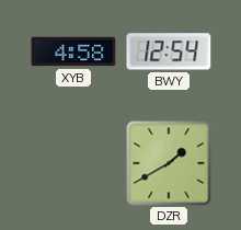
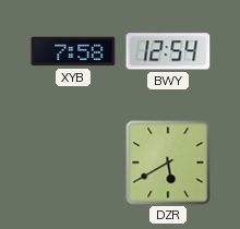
XYB: 4:58 -> 7:58
DZR: 1:40 -> 5:40
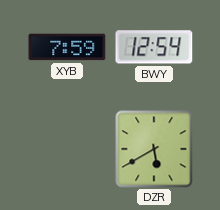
XYB: 7:58 -> 7:59
